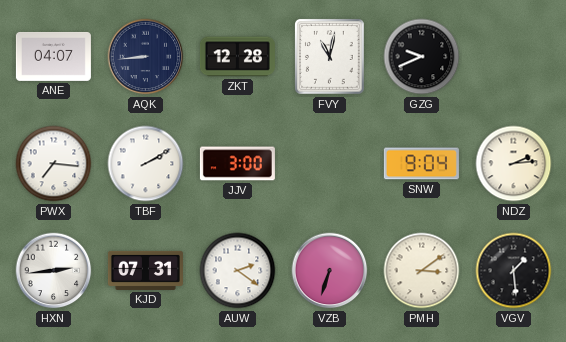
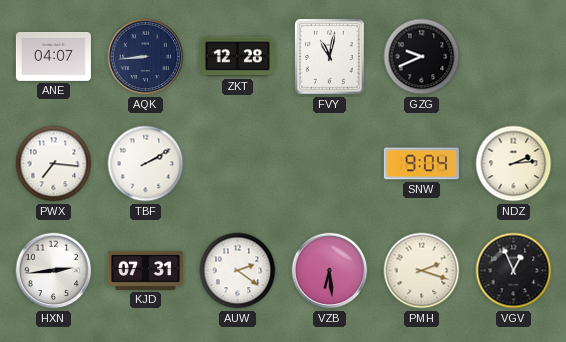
JJV: 3:00 -> none
VZB: 6:33 -> 6:29
PMH: 3:09 -> 2:18
VGV: 1:29 -> 12:56
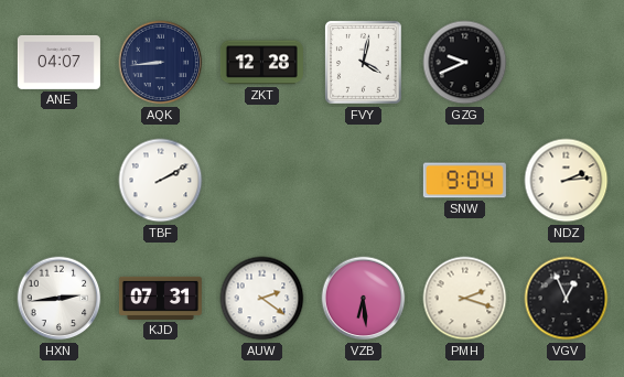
FVY: 11:02 -> 4:02
PWX: 7:16 -> none
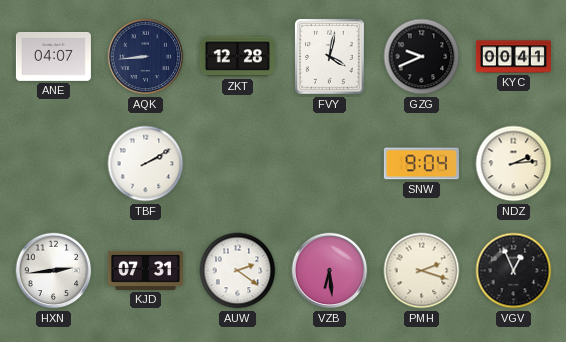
KYC: none -> 00:41
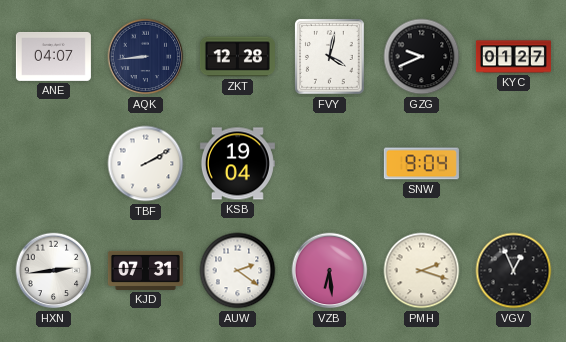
KYC: 00:41 -> 01:27
KSB: none -> 19:04
NDZ: 2:14 -> none
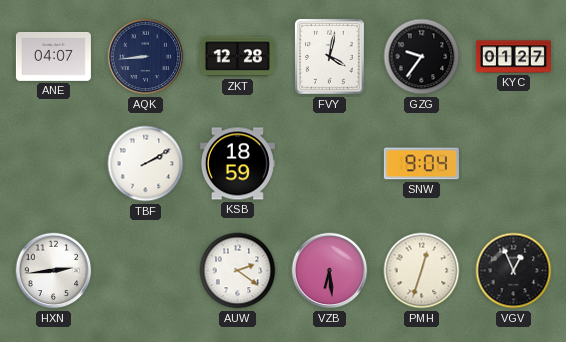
GZG: 9:41 -> 9:36
KSB: 19:04 -> 18:59
KJD: 07:31 -> none
PMH: 2:18 -> 12:33
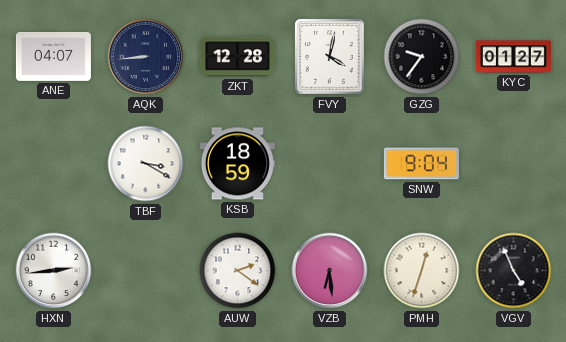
TBF: 2:10 -> 3:20
VGV: 12:56 -> 4:56
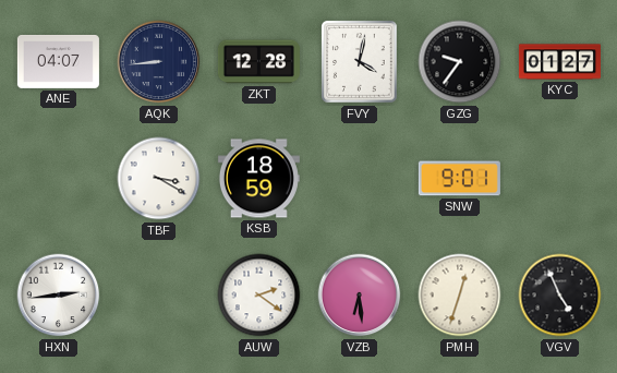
SNW: 9:04 -> 9:01
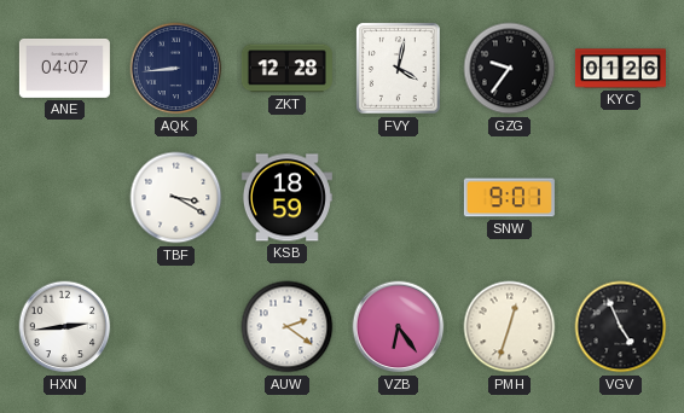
KYC: 01:27 -> 01:26
VZB: 6:29 -> 6:24
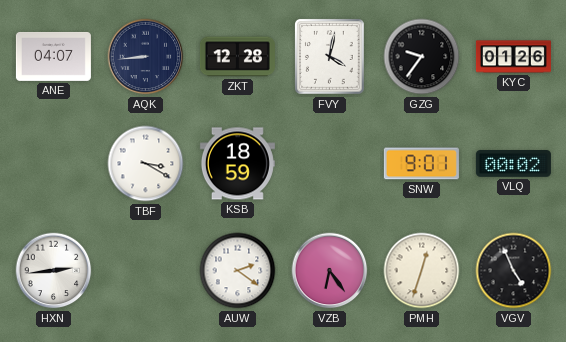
VLQ: none -> 00:02
